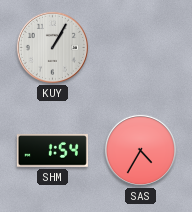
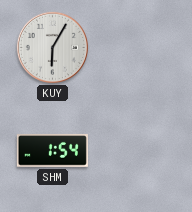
KUY: 1:05 -> 6:05
SAS: 4:35 -> none
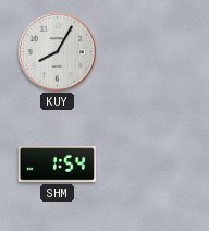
KUY: 6:05 -> 8:05
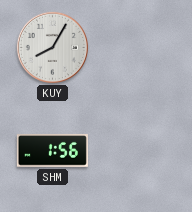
SHM: 1:54 -> 1:56
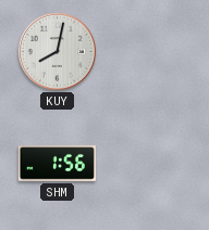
KUY: 8:05 -> 8:02
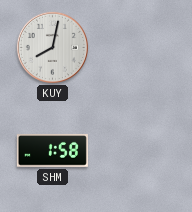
SHM: 1:56 -> 1:58
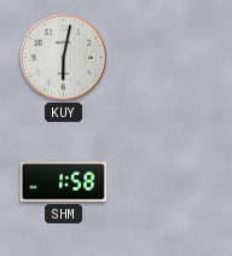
KUY: 8:02 -> 6:02
